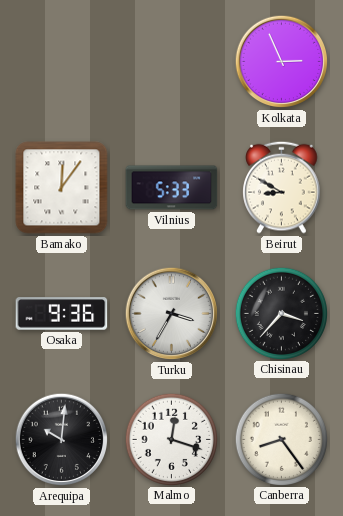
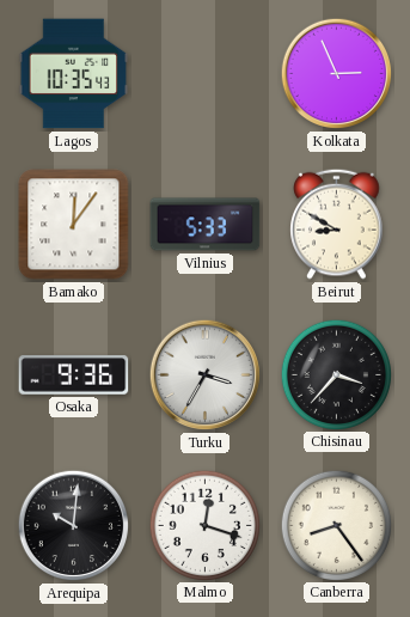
Lagos: none -> 10:35
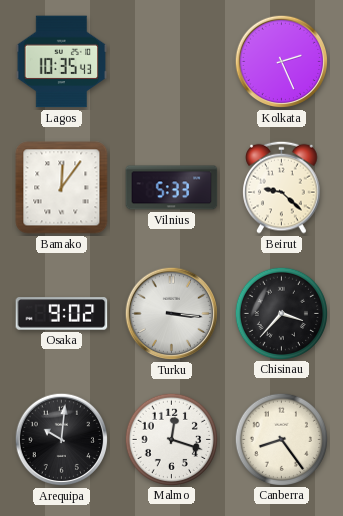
Kolkata: 2:56 -> 2:26
Beirut: 8:50 -> 9:22
Osaka: 9:36 -> 9:02
Turku: 3:35 -> 3:16
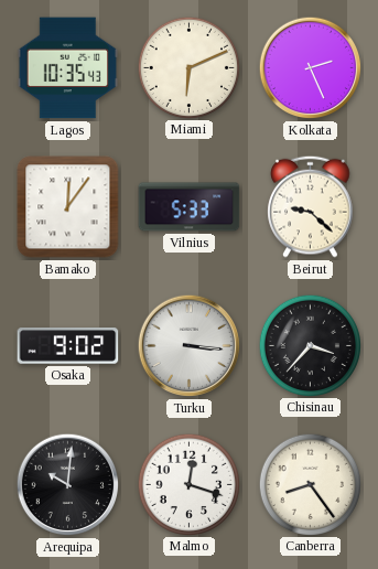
Miami: none -> 6:11
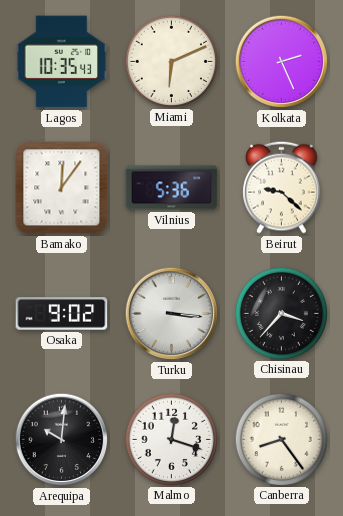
Vilnius: 5:33 -> 5:36
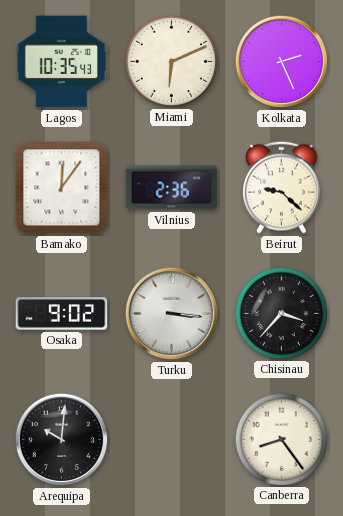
Vilnius: 5:36 -> 2:36
Malmo: 12:18 -> none
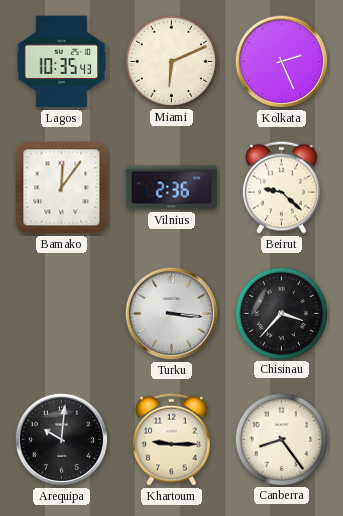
Osaka: 9:02 -> none
Khartoum: none -> 9:15
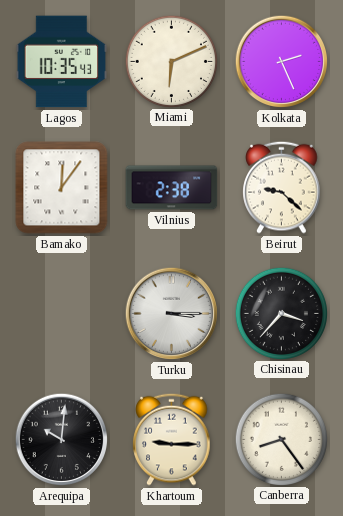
Vilnius: 2:36 -> 2:38
Turku: 3:16 -> 3:15
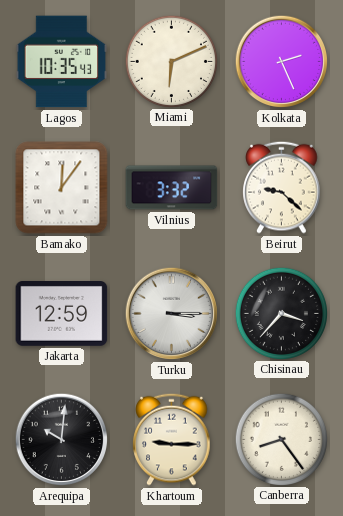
Vilnius: 2:38 -> 3:32
Jakarta: none -> 12:59
